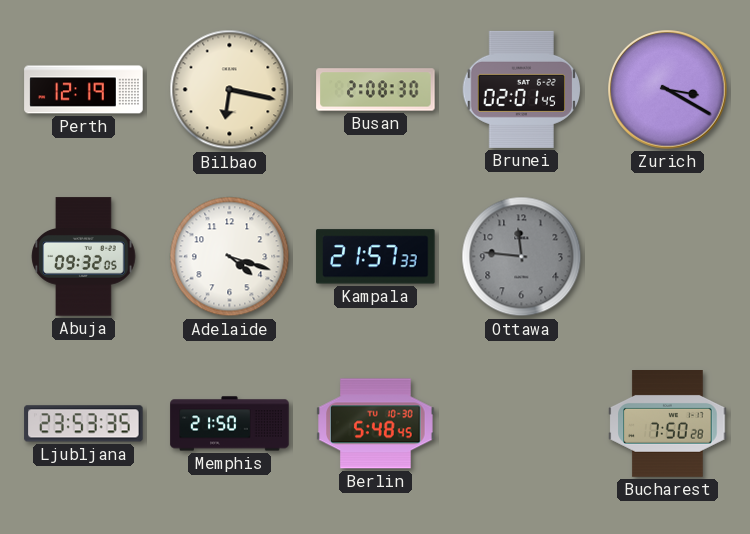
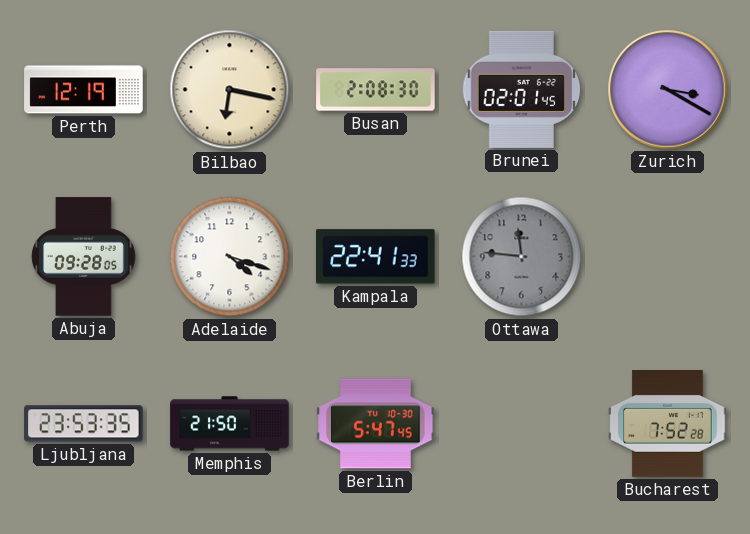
Abuja: 09:32 -> 09:28
Kampala: 21:57 -> 22:41
Berlin: 5:48 -> 5:47
Bucharest: 7:50 -> 7:52
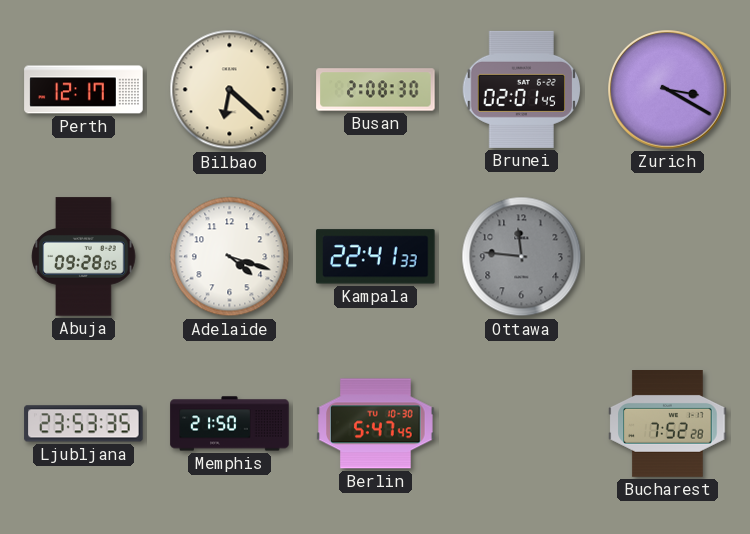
Perth: 12:19 -> 12:17
Bilbao: 6:17 -> 6:22
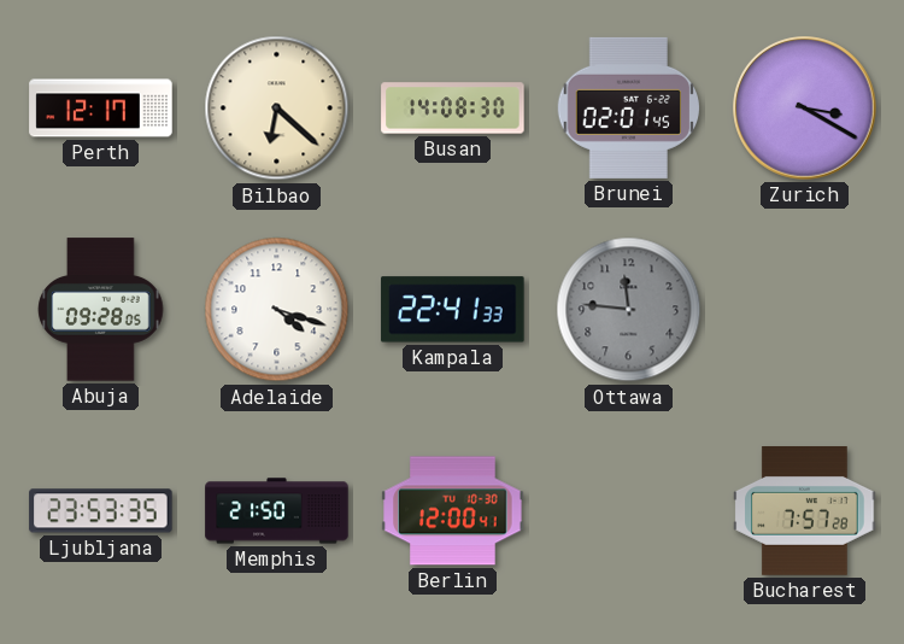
Busan: 2:08 -> 14:08
Berlin: 5:47 -> 12:00
Bucharest: 7:52 -> 7:57
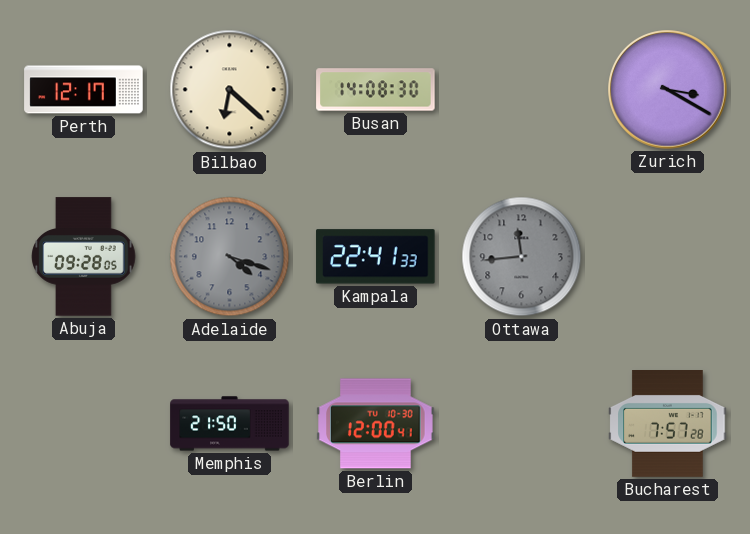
Brunei: 02:01 -> none
Adelaide dial: white -> grey
Ottawa: 11:46 -> 11:44
Ljubljana: 23:53 -> none
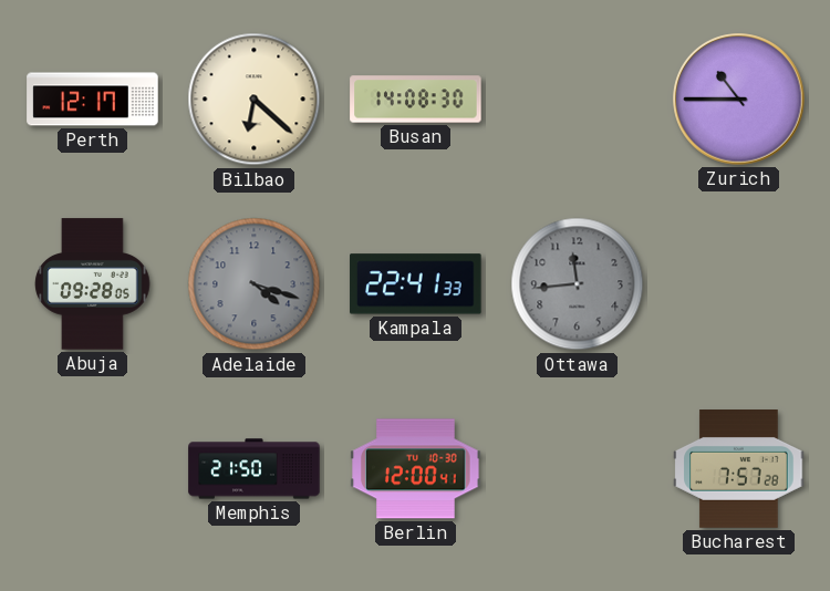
Zurich: 3:20 -> 10:45
